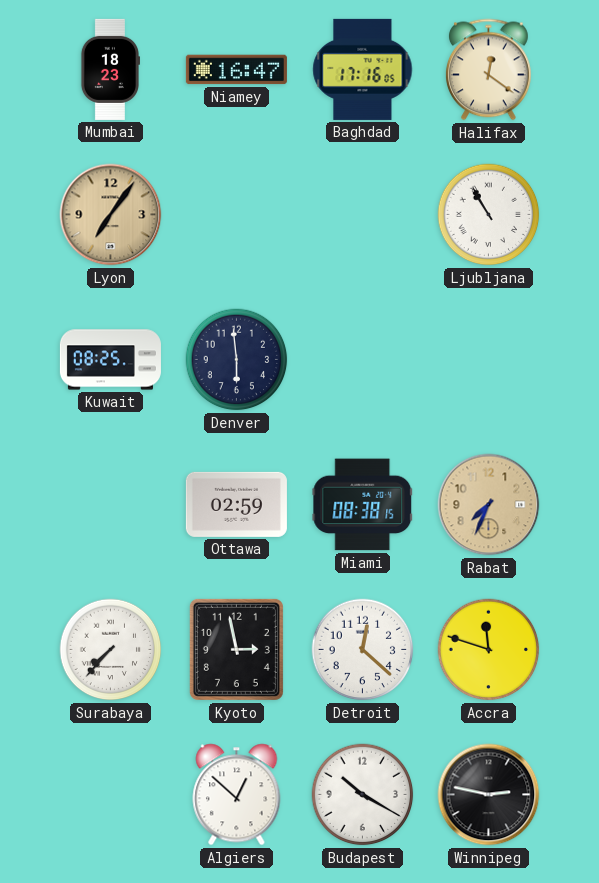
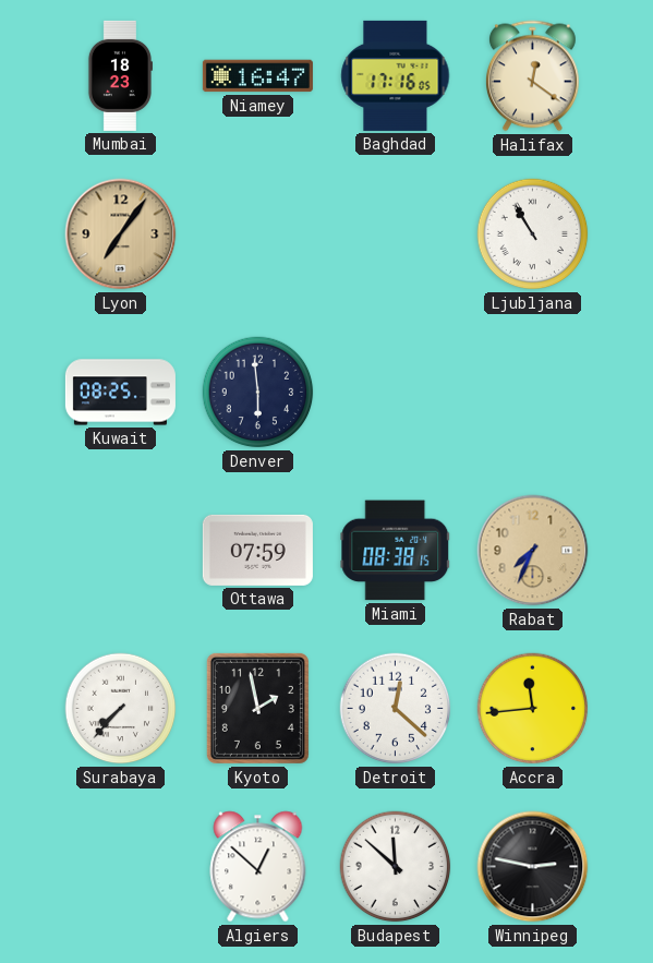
Ottawa: 02:59 -> 07:59
Kyoto: 2:58 -> 1:58
Accra: 11:48 -> 11:44
Budapest: 10:20 -> 11:52
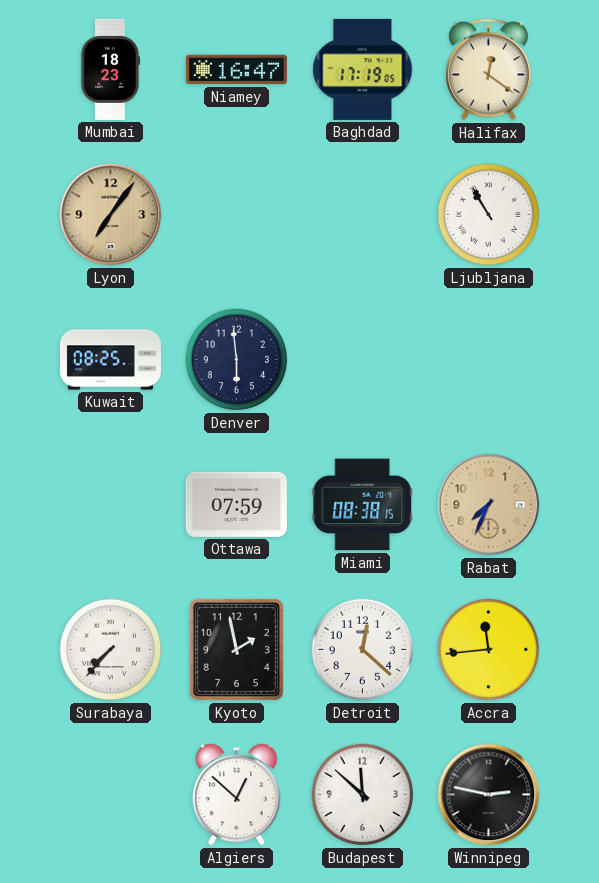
Baghdad: 17:16 -> 17:19
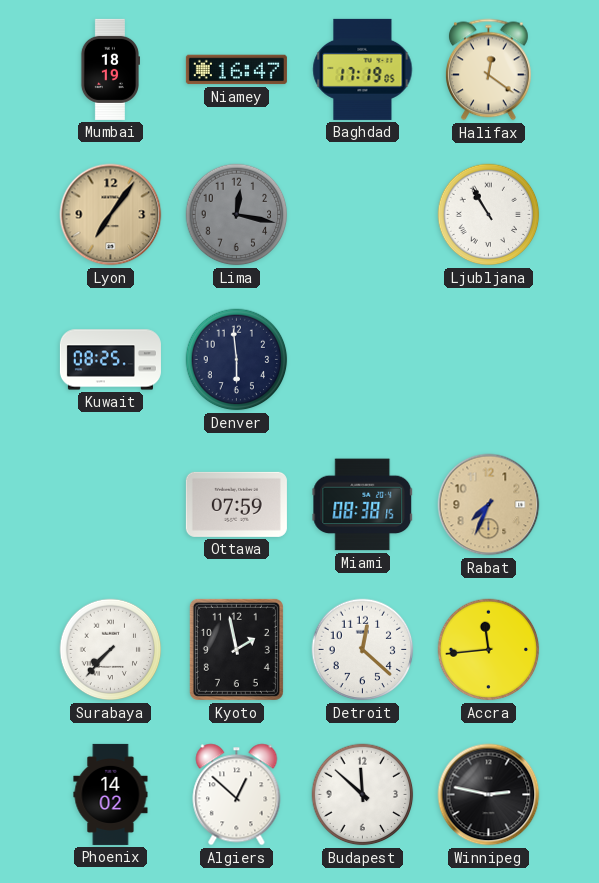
Mumbai: 18:23 -> 18:19
Lima: none -> 12:17
Phoenix: none -> 14:02
